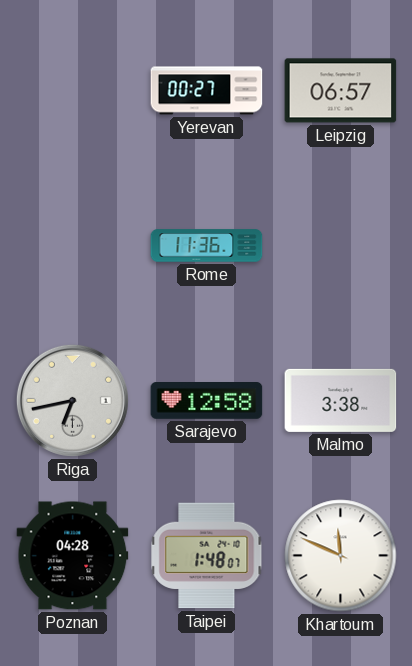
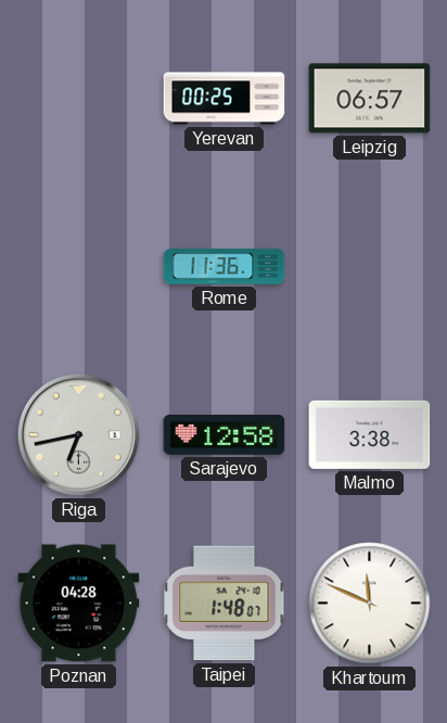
Yerevan: 00:27 -> 00:25
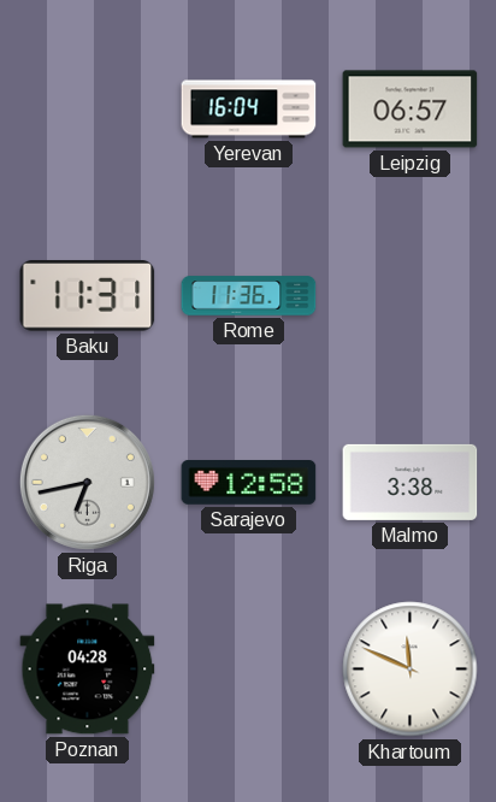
Yerevan: 00:25 -> 16:04
Baku: none -> 11:31
Taipei: 1:48 -> none
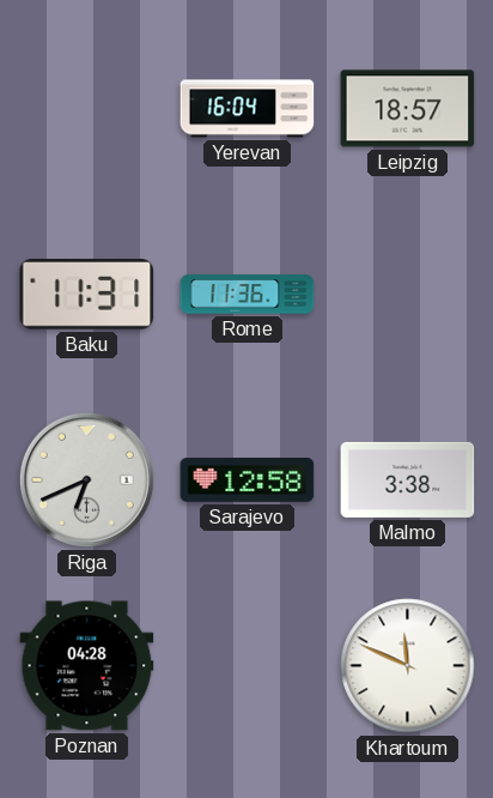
Leipzig: 06:57 -> 18:57
Riga: 6:43 -> 6:41
